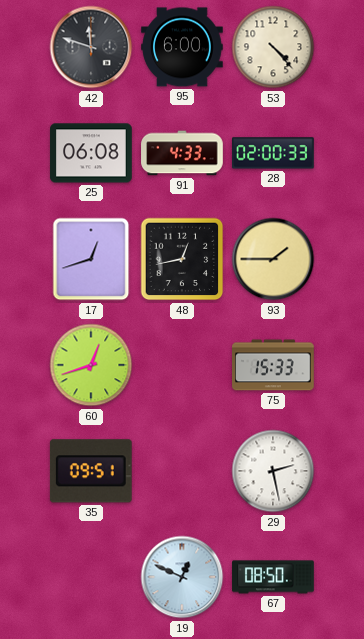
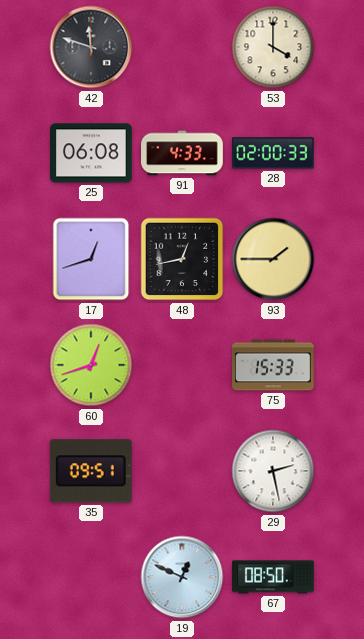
95: 6:00 -> none
53: 4:23 -> 4:00
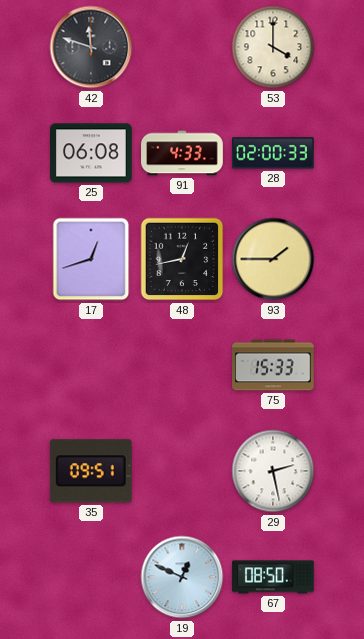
60: 12:42 -> none
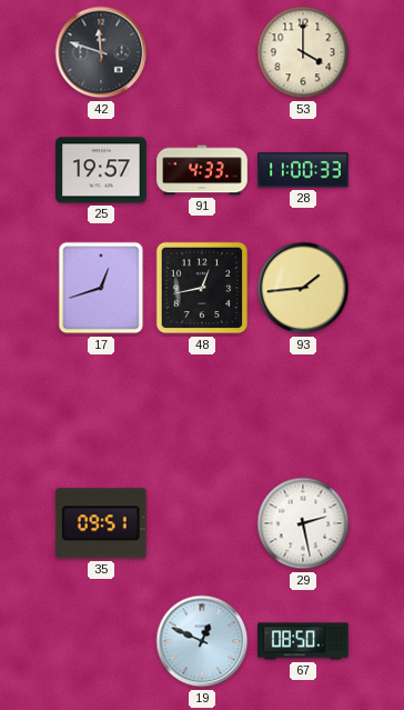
25: 06:08 -> 19:57
28: 02:00 -> 11:00
93: 1:45 -> 1:44
75: 15:33 -> none
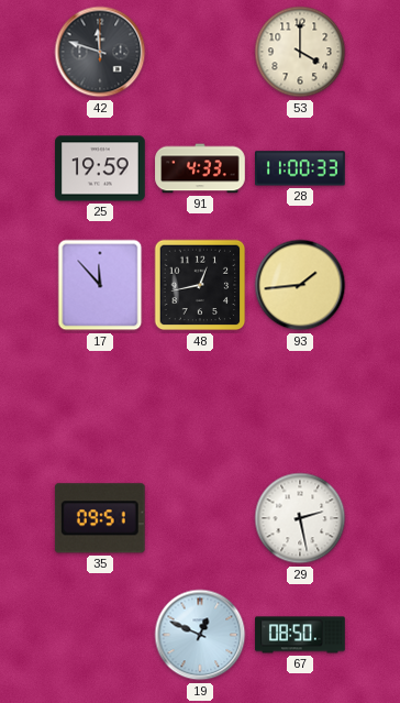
25: 19:57 -> 19:59
17: 12:42 -> 11:53
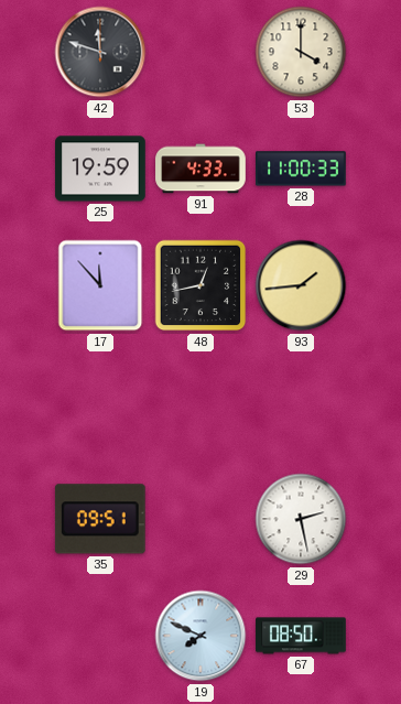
19: 12:49 -> 7:49
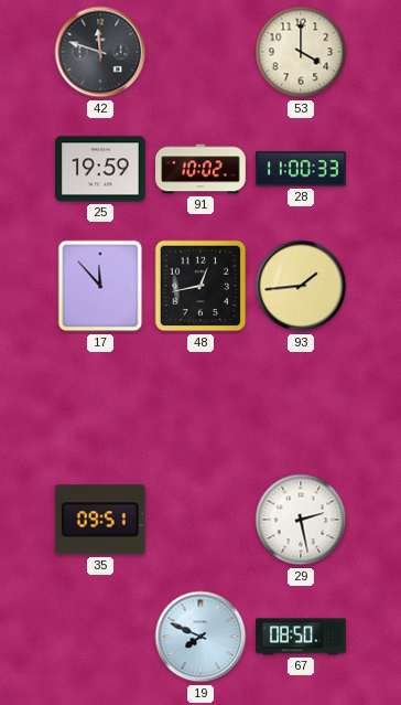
91: 4:33 -> 10:02
